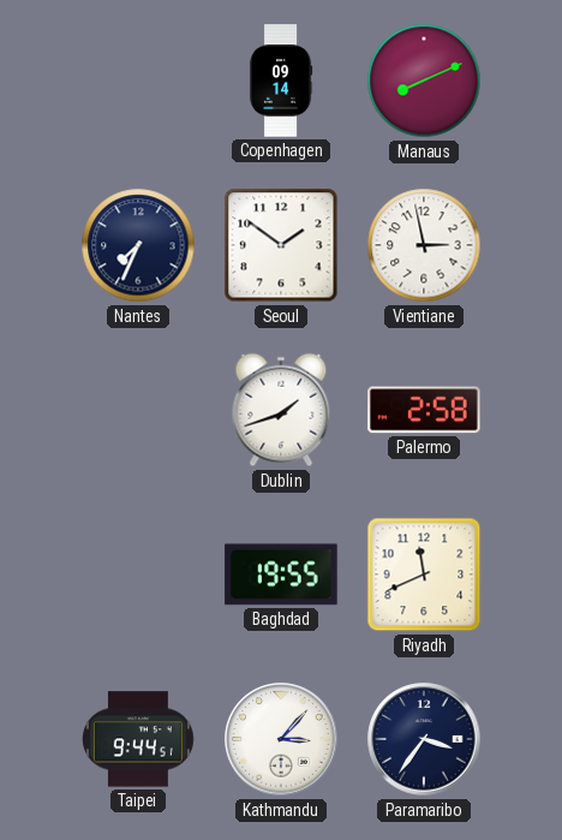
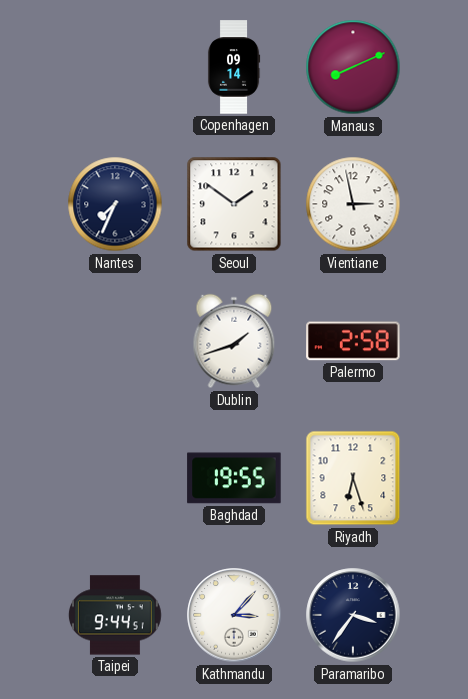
Riyadh: 11:41 -> 6:27
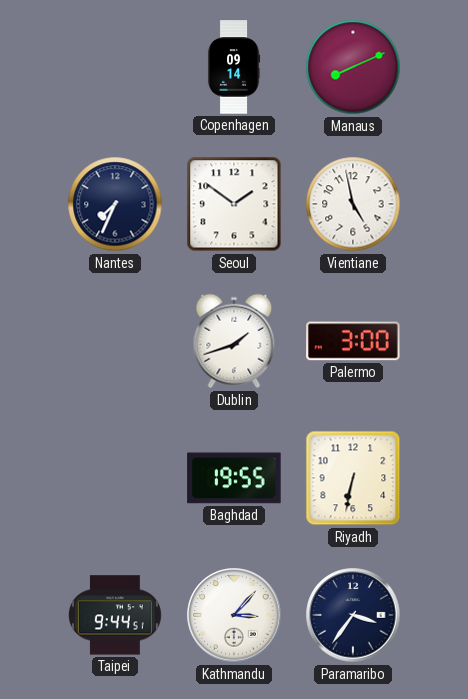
Vientiane: 2:58 -> 4:58
Palermo: 2:58 -> 3:00
Riyadh: 6:27 -> 6:32
